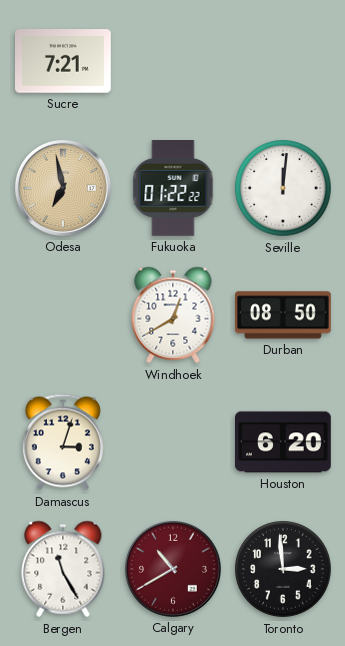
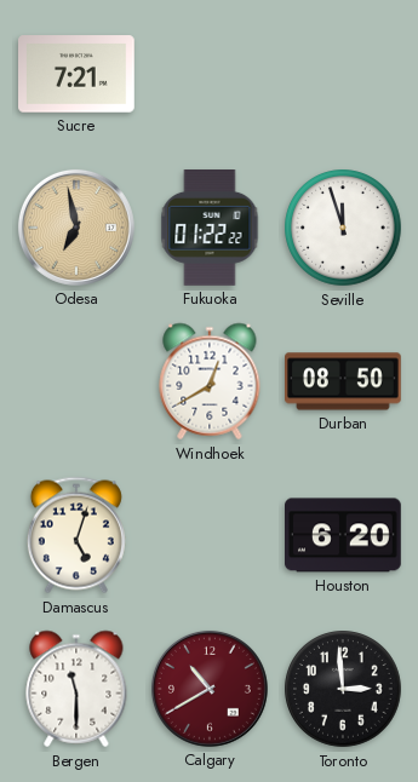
Seville: 12:01 -> 11:57
Damascus: 3:03 -> 5:03
Bergen: 11:25 -> 11:30
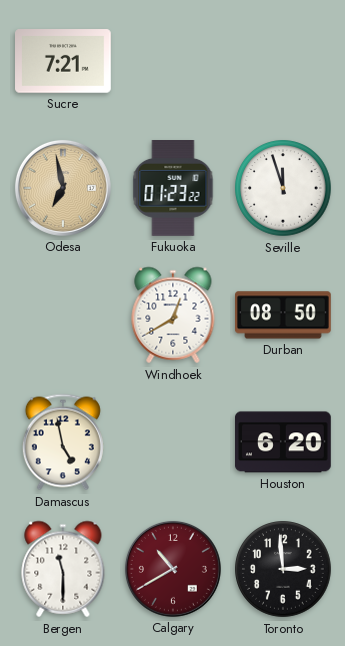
Fukuoka: 01:22 -> 01:23
Damascus: 5:03 -> 4:58
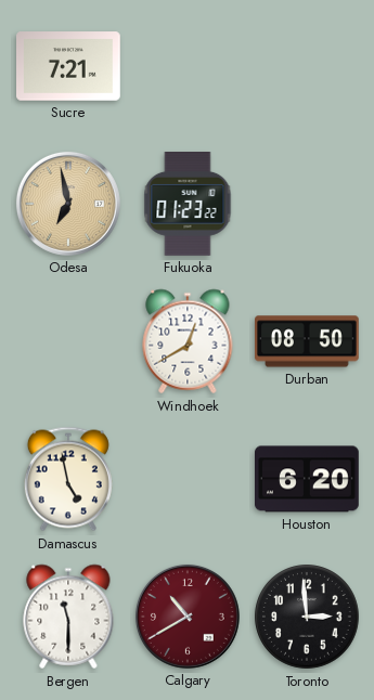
Seville: 11:57 -> none
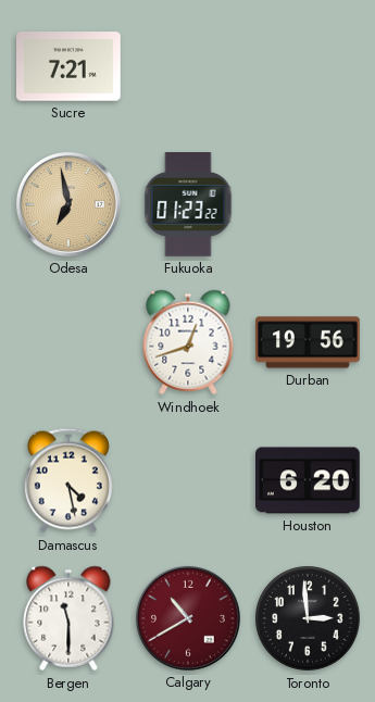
Windhoek: 12:40 -> 12:42
Durban: 08:50 -> 19:56
Damascus: 4:58 -> 4:28
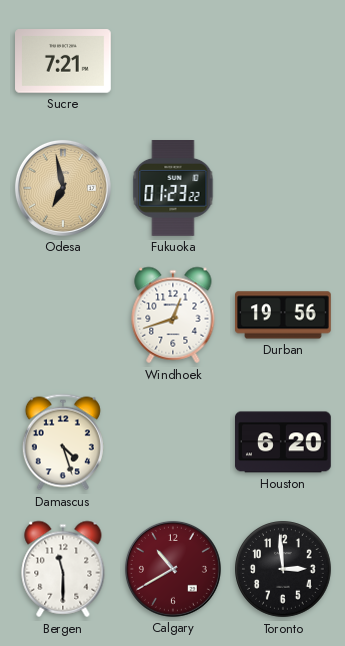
Damascus: 4:28 -> 4:27
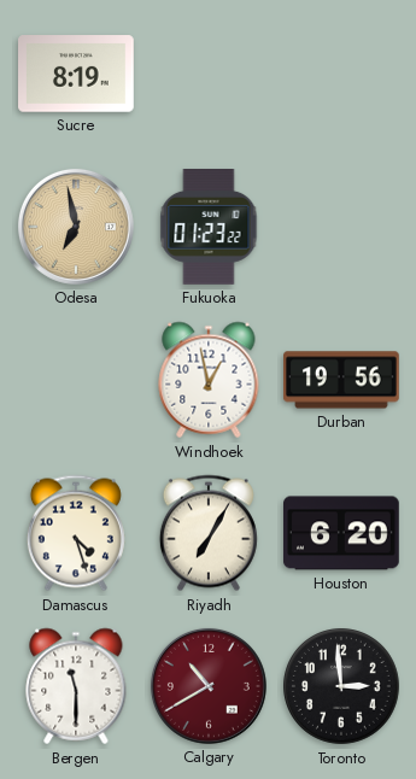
Sucre: 7:21 -> 8:19
Windhoek: 12:42 -> 12:58
Riyadh: none -> 7:05
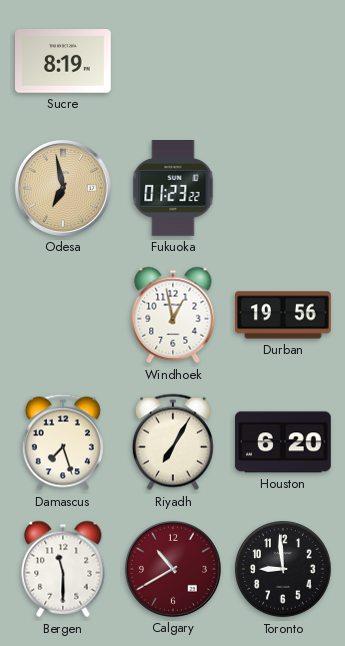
Damascus: 4:27 -> 7:27
Toronto: 2:59 -> 8:59
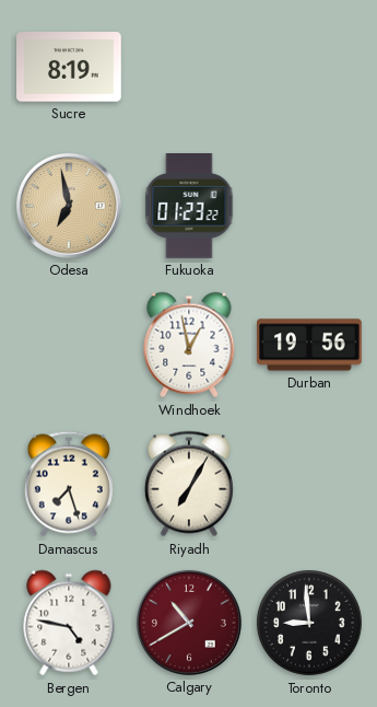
Houston: 6:20 -> none
Bergen: 11:30 -> 4:47
